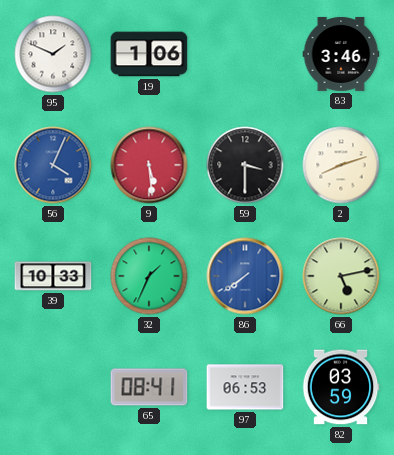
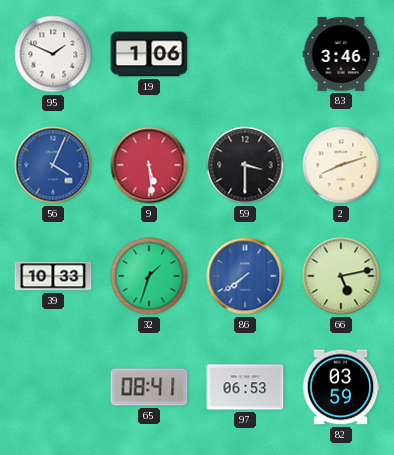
32: 1:34 -> 1:33
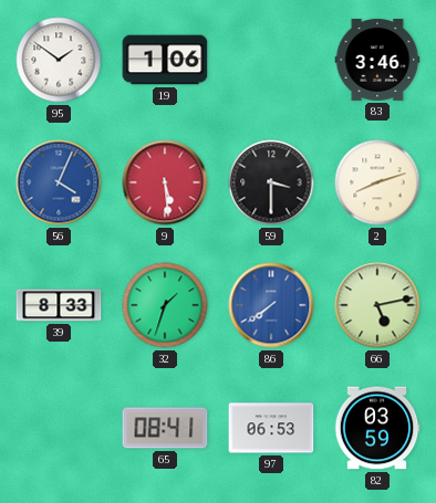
95: 1:49 -> 1:51
39: 10:33 -> 8:33
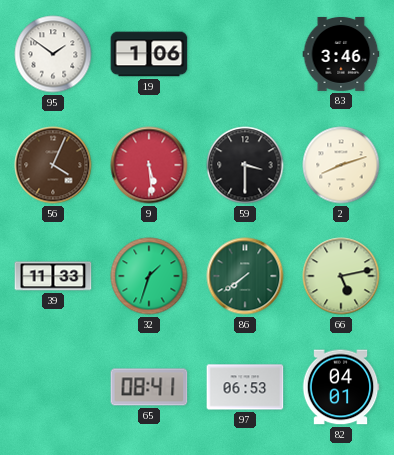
56 dial: blue -> brown
39: 8:33 -> 11:33
86 dial: blue -> green
82: 03:59 -> 04:01
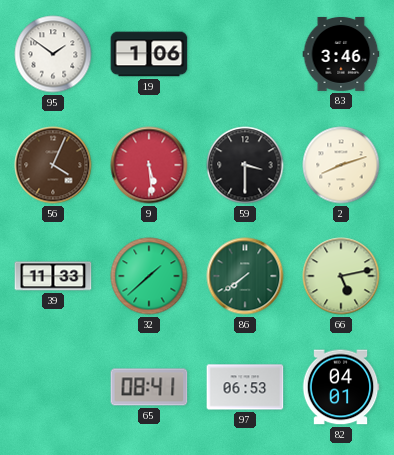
32: 1:33 -> 1:38
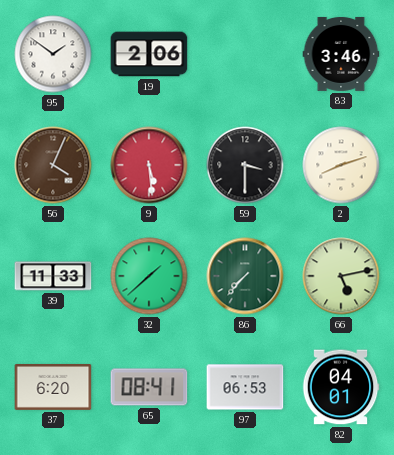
19: 1:06 -> 2:06
86: 7:39 -> 7:37
37: none -> 6:20
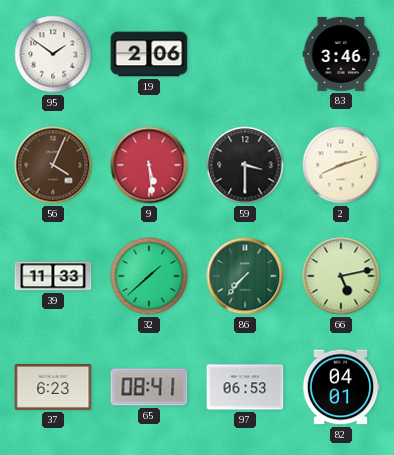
37: 6:20 -> 6:23
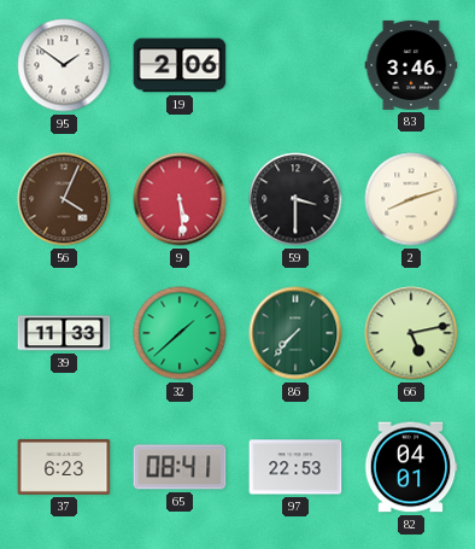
97: 06:53 -> 22:53
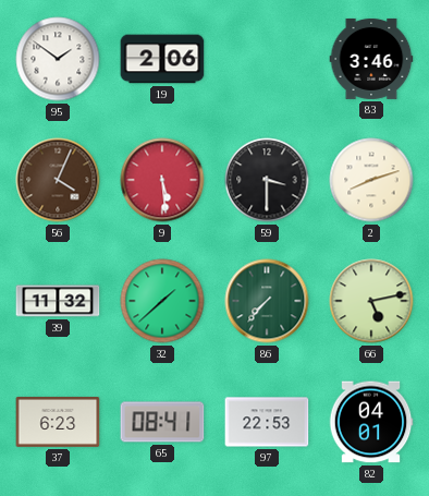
39: 11:33 -> 11:32
